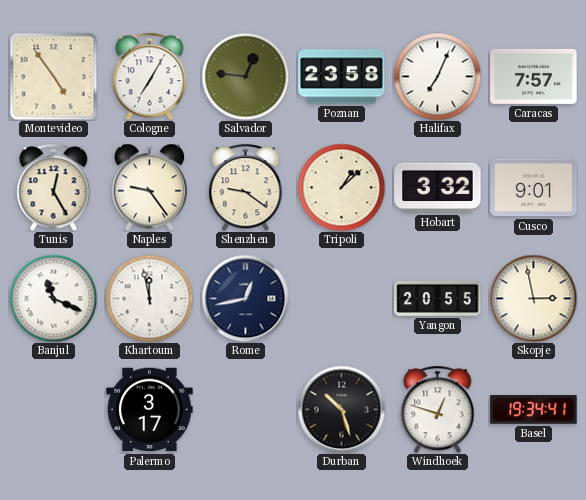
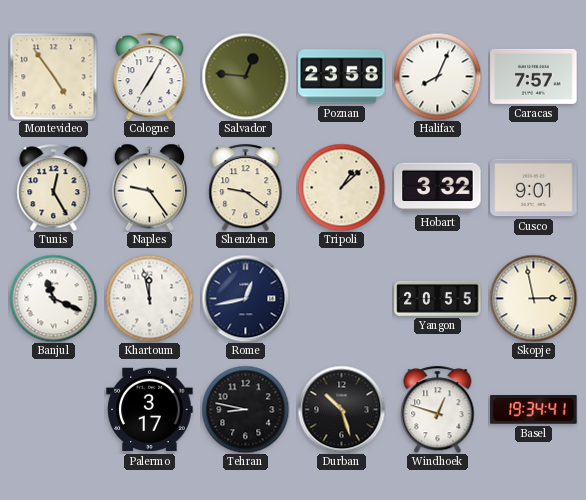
Halifax: 7:04 -> 8:04
Tehran: none -> 8:47
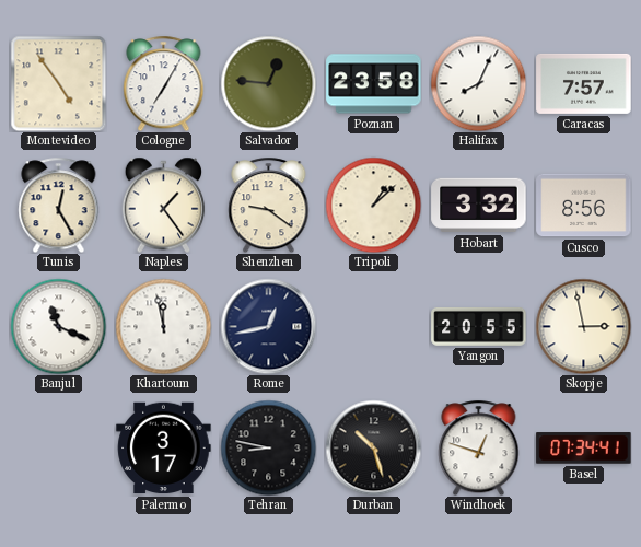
Naples: 9:24 -> 1:24
Cusco: 9:01 -> 8:56
Basel: 19:34 -> 07:34
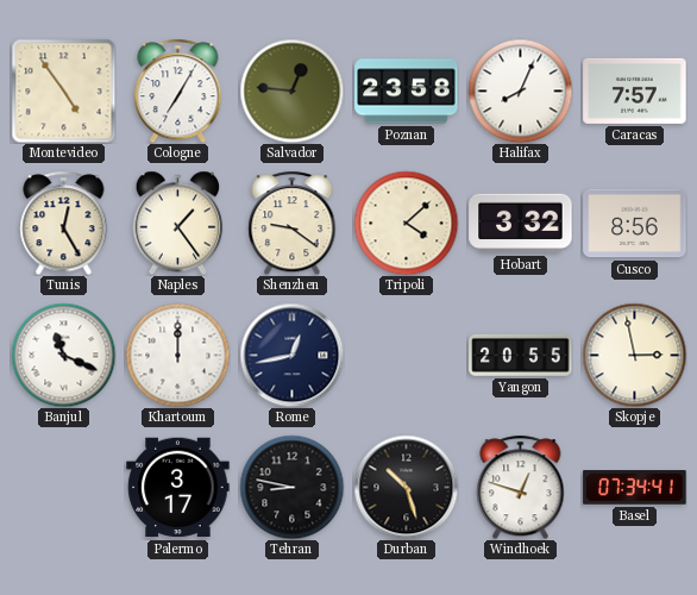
Tripoli: 1:08 -> 4:08
Khartoum: 11:58 -> 12:00
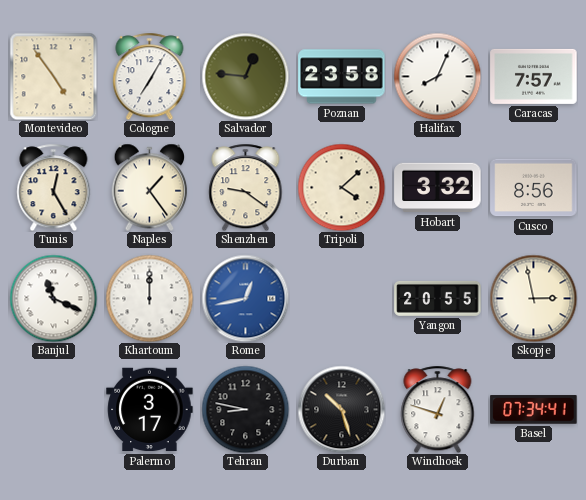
Rome dial: navy -> blue
